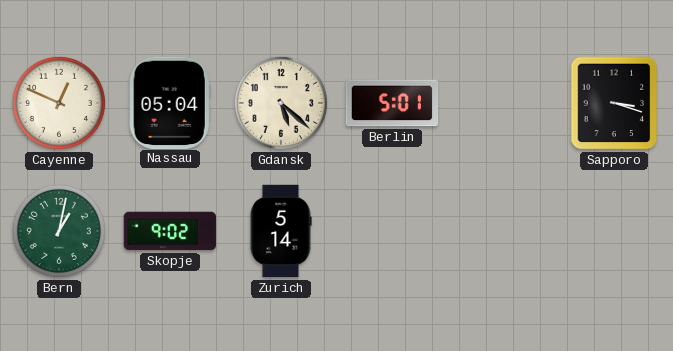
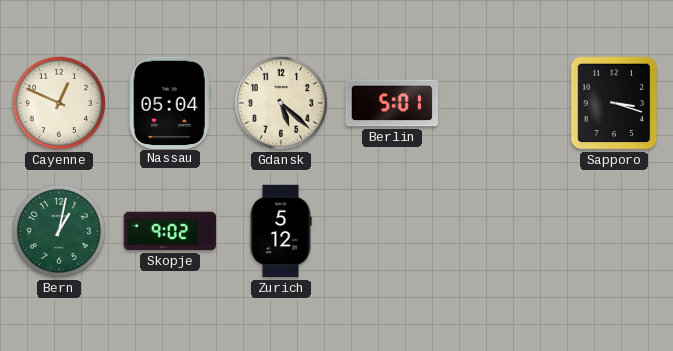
Zurich: 5:14 -> 5:12
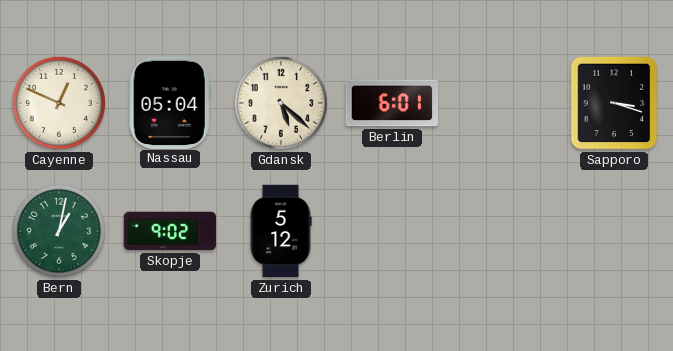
Berlin: 5:01 -> 6:01
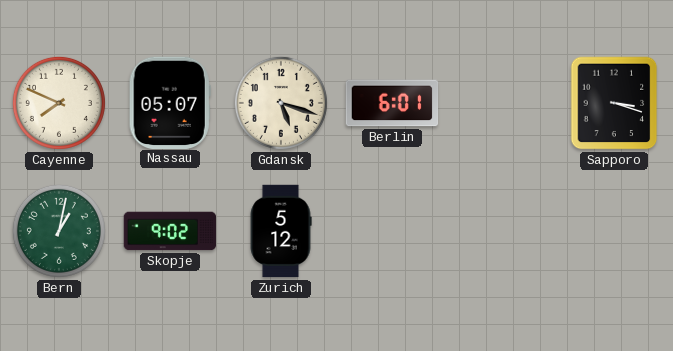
Cayenne: 12:49 -> 7:49
Nassau: 05:04 -> 05:07
Gdansk: 5:22 -> 5:18
